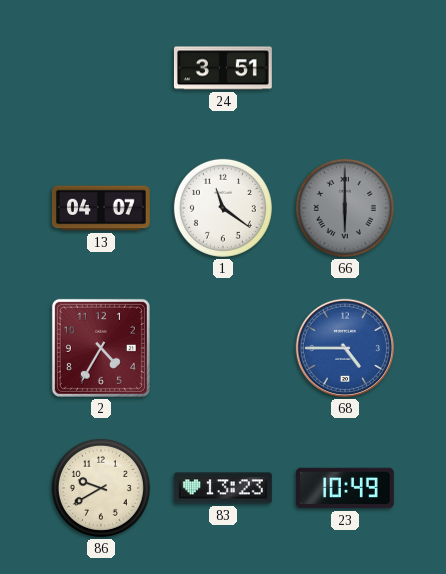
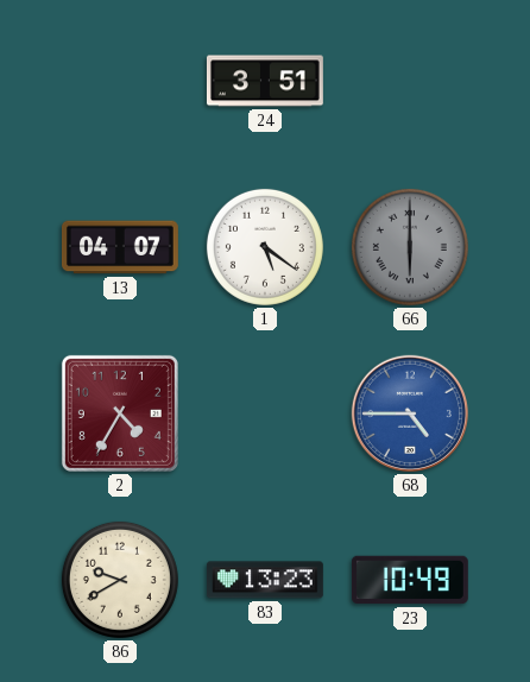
1: 11:21 -> 5:21
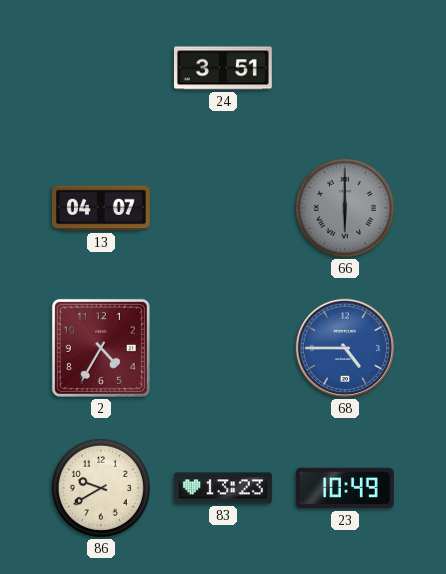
1: 5:21 -> none
